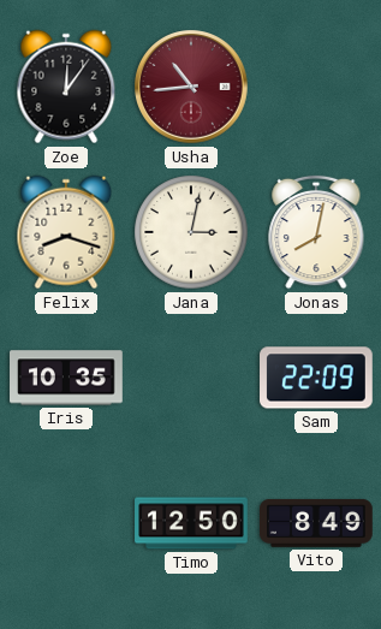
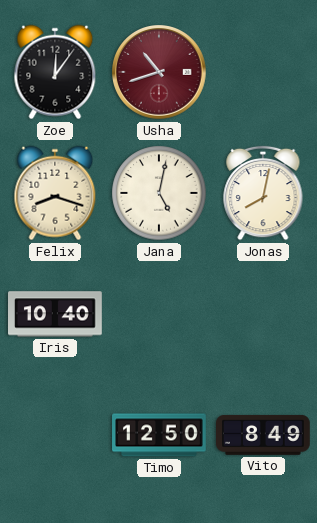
Usha: 10:44 -> 10:42
Jana: 3:02 -> 5:02
Iris: 10:35 -> 10:40
Sam: 22:09 -> none
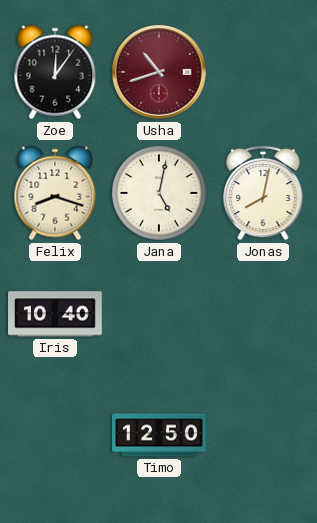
Vito: 8:49 -> none
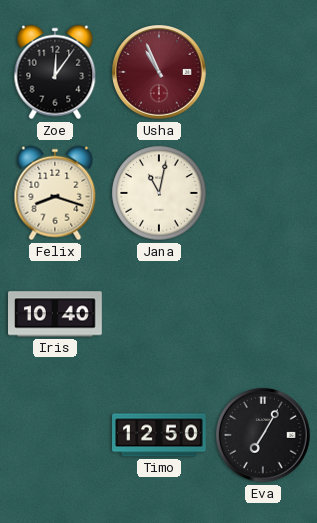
Usha: 10:42 -> 10:56
Jana: 5:02 -> 11:02
Jonas: 8:02 -> none
Eva: none -> 7:05
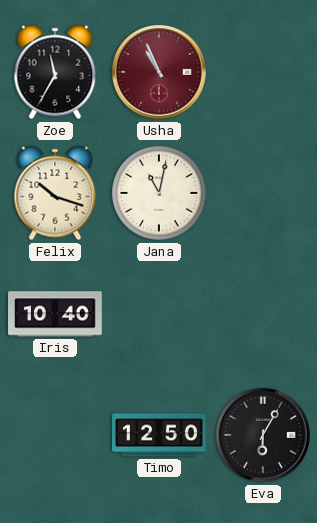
Zoe: 12:06 -> 11:35
Felix: 8:18 -> 10:18
Eva: 7:05 -> 6:05
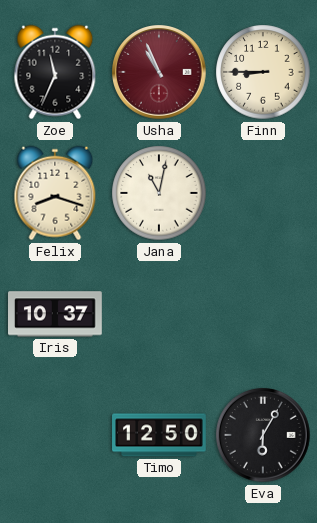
Zoe: 11:35 -> 11:34
Finn: none -> 8:45
Felix: 10:18 -> 8:18
Iris: 10:40 -> 10:37
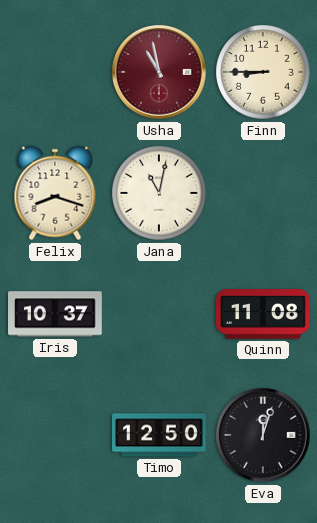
Zoe: 11:34 -> none
Usha: 10:56 -> 10:58
Quinn: none -> 11:08
Eva: 6:05 -> 12:03
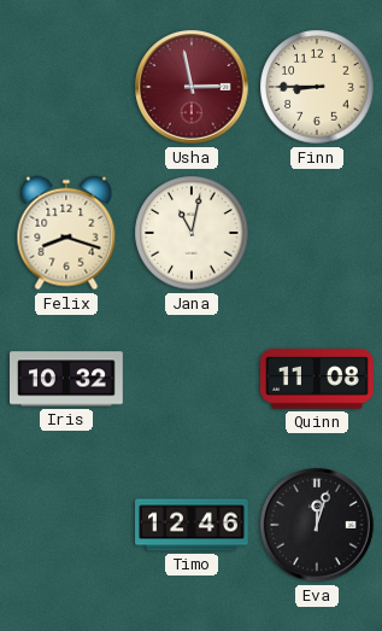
Usha: 10:58 -> 2:58
Iris: 10:37 -> 10:32
Timo: 12:50 -> 12:46
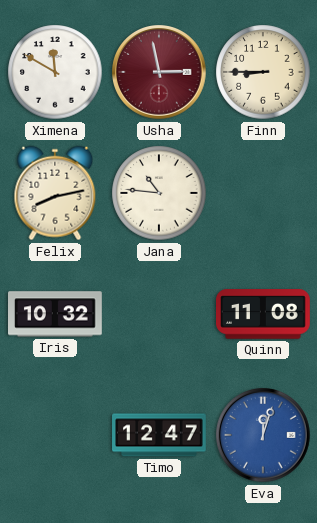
Ximena: none -> 11:50
Felix: 8:18 -> 8:13
Jana: 11:02 -> 10:46
Timo: 12:46 -> 12:47
Eva dial: black -> blue
